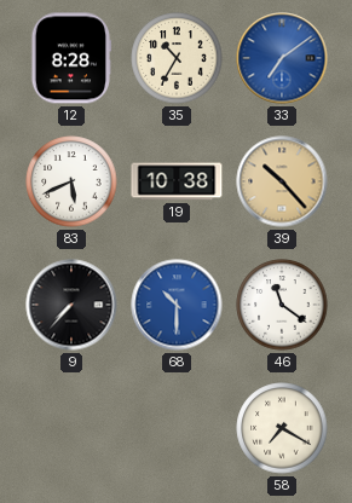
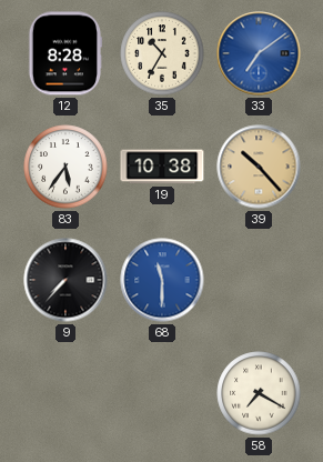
83: 5:41 -> 5:36
68: 10:30 -> 11:30
46: 11:21 -> none
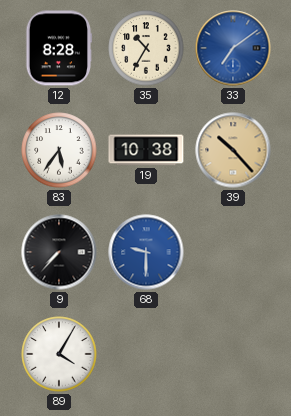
68: 11:30 -> 9:30
89: none -> 4:05
58: 7:20 -> none
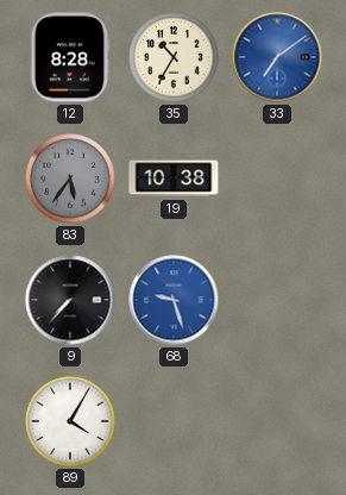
83 dial: white -> grey
39: 10:23 -> none
68: 9:30 -> 9:27
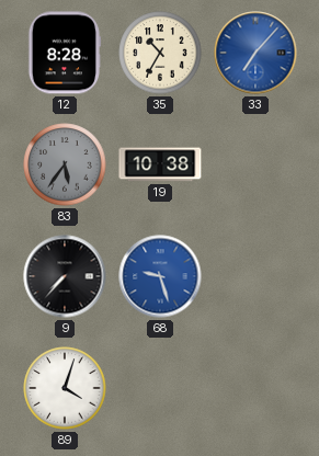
33: 7:09 -> 7:07
89: 4:05 -> 4:03
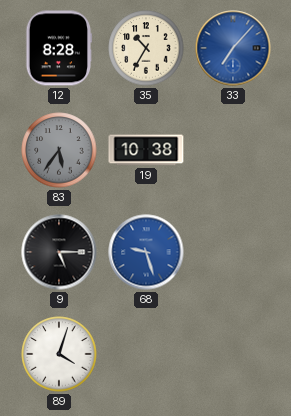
9: 7:37 -> 5:15
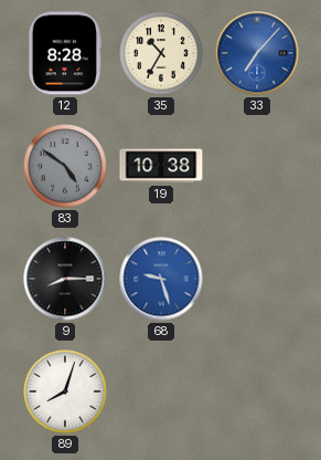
83: 5:36 -> 4:51
9: 5:15 -> 8:15
89: 4:03 -> 8:03
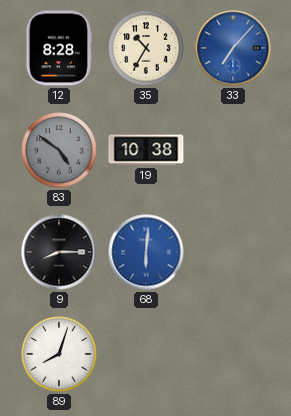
68: 9:27 -> 6:01
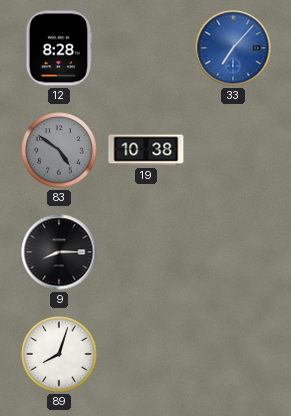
35: 10:35 -> none
68: 6:01 -> none
